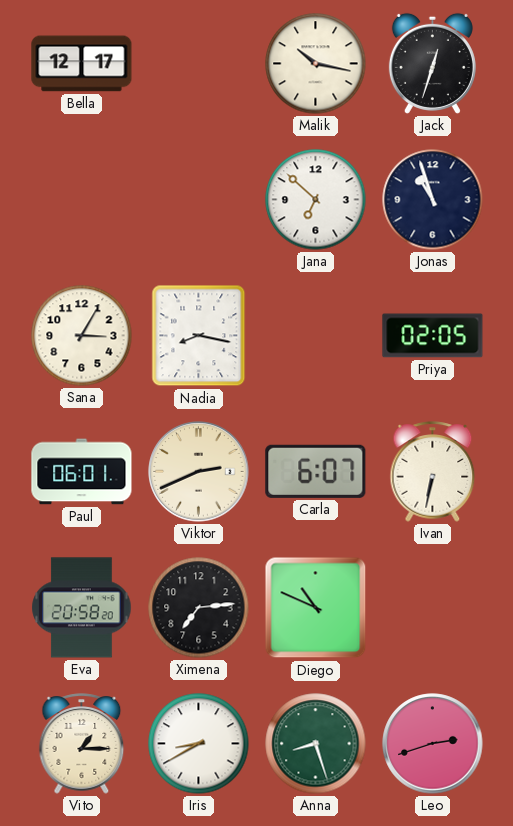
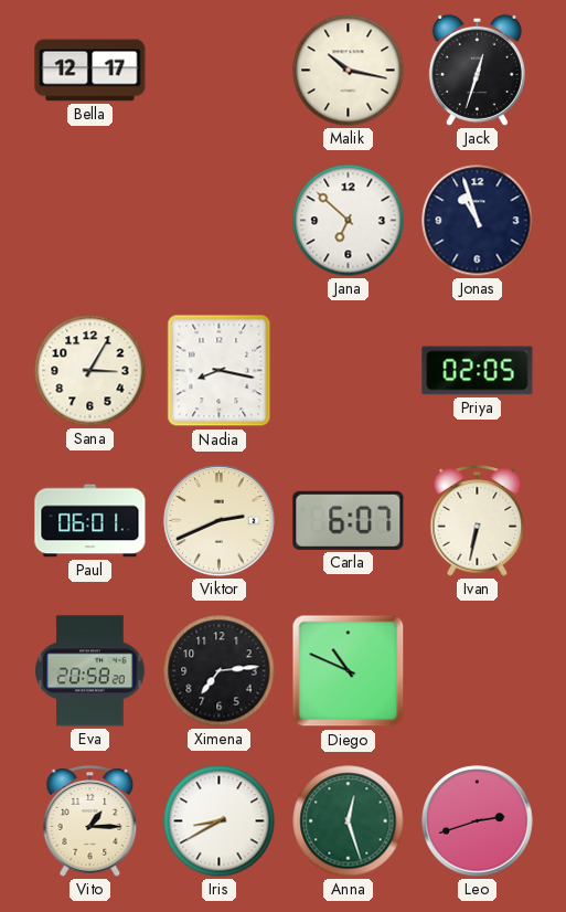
Anna: 8:27 -> 12:27
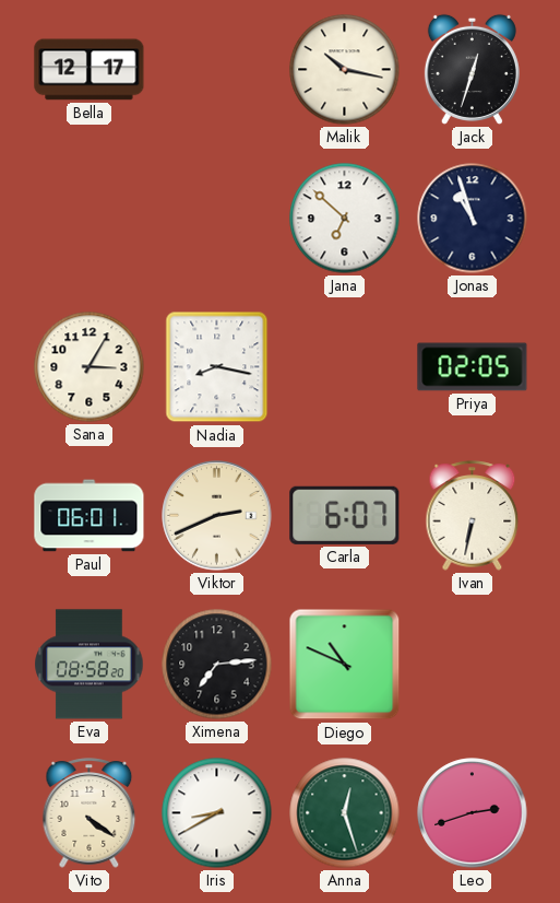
Eva: 20:58 -> 08:58
Vito: 1:15 -> 4:21
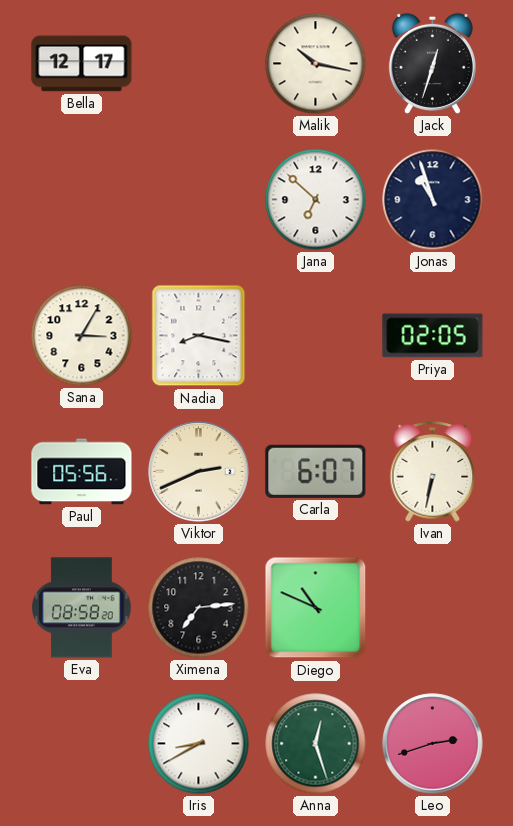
Paul: 06:01 -> 05:56
Vito: 4:21 -> none
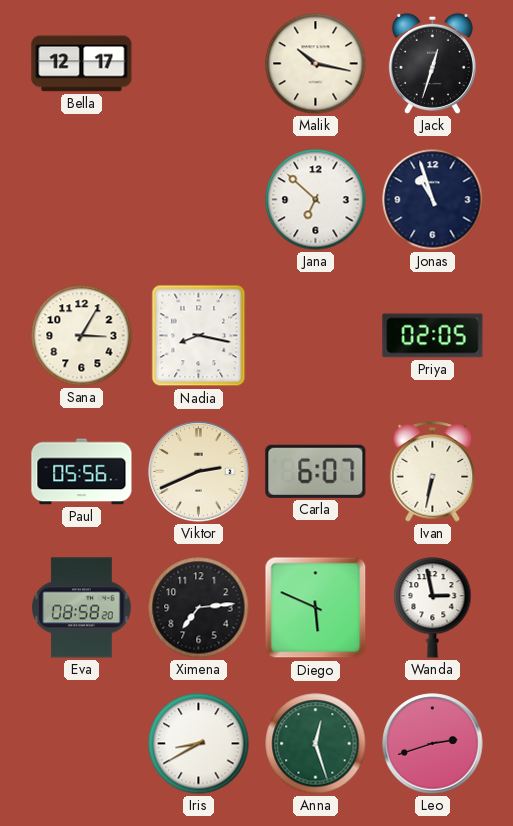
Diego: 10:49 -> 5:49
Wanda: none -> 2:58
